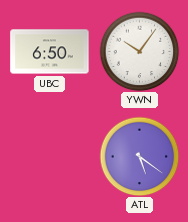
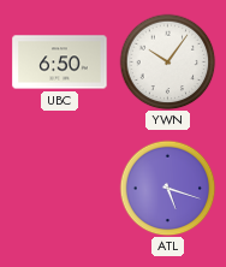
ATL: 5:21 -> 5:18
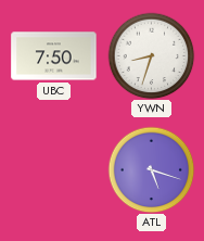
UBC: 6:50 -> 7:50
YWN: 10:06 -> 8:33
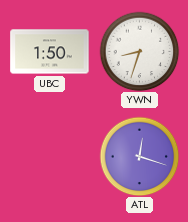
UBC: 7:50 -> 1:50
ATL: 5:18 -> 12:18
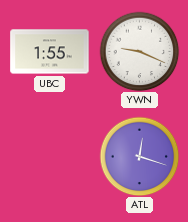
UBC: 1:50 -> 1:55
YWN: 8:33 -> 9:19
